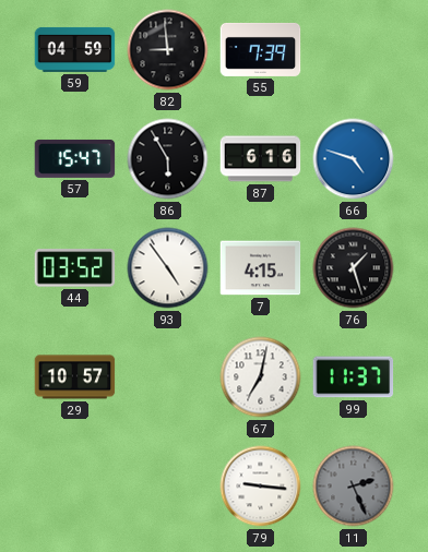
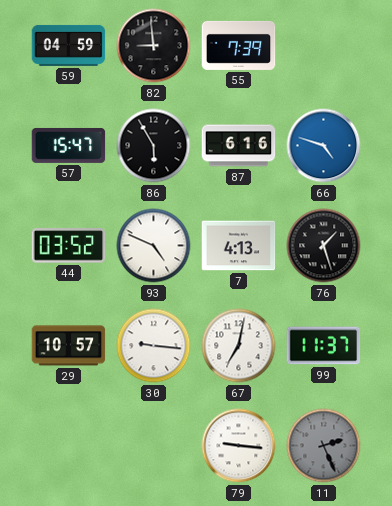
93: 4:54 -> 4:49
7: 4:15 -> 4:13
30: none -> 9:16
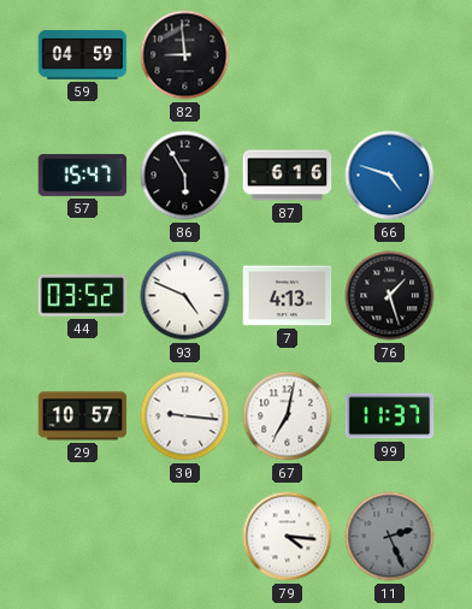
55: 7:39 -> none
79: 9:16 -> 4:16
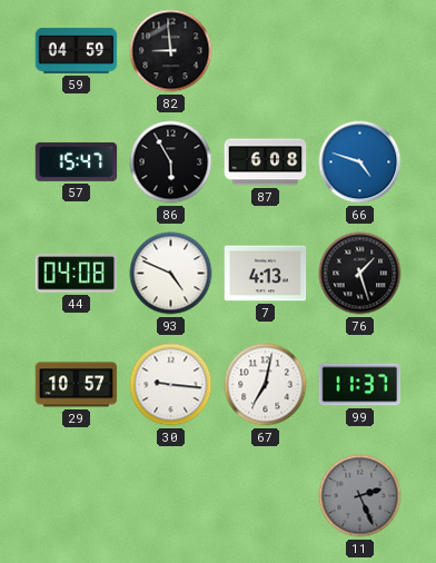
87: 6:16 -> 6:08
44: 03:52 -> 04:08
79: 4:16 -> none
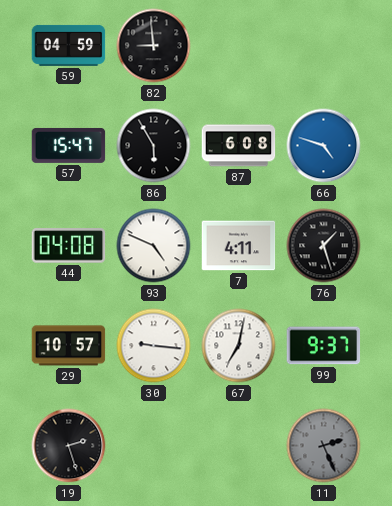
7: 4:13 -> 4:11
99: 11:37 -> 9:37
19: none -> 2:27
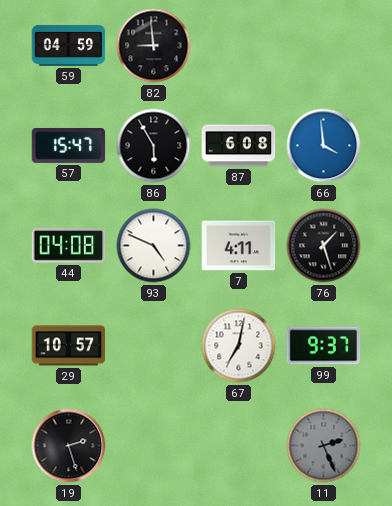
66: 4:48 -> 3:59
30: 9:16 -> none
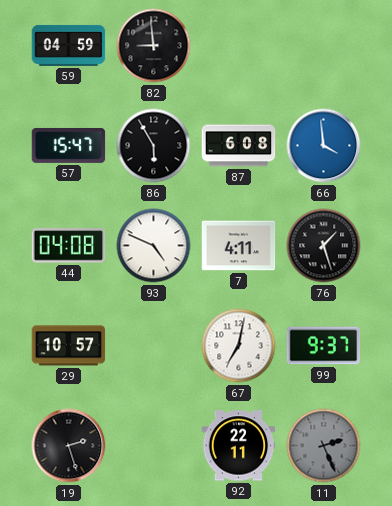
92: none -> 22:11
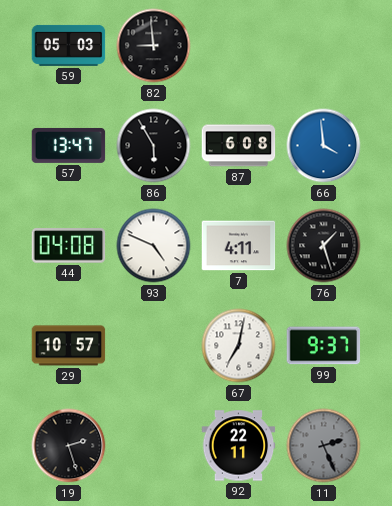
59: 04:59 -> 05:03
57: 15:47 -> 13:47
